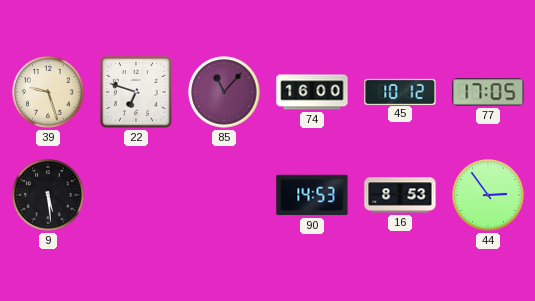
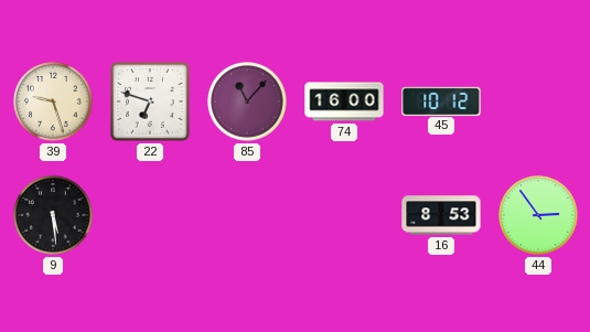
77: 17:05 -> none
90: 14:53 -> none
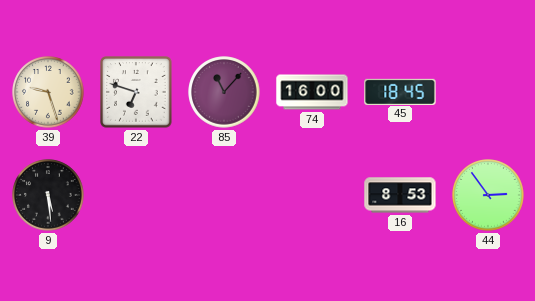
45: 10:12 -> 18:45
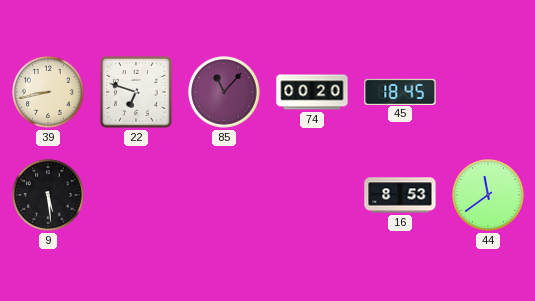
39: 9:27 -> 8:43
74: 16:00 -> 00:20
44: 2:54 -> 11:39
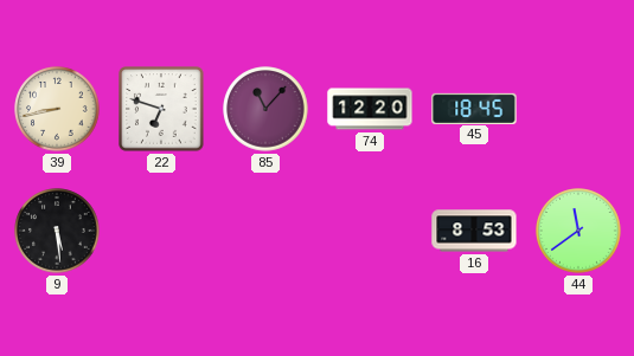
74: 00:20 -> 12:20
